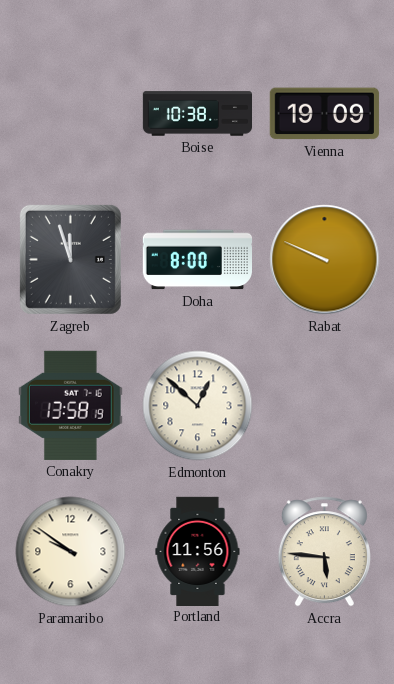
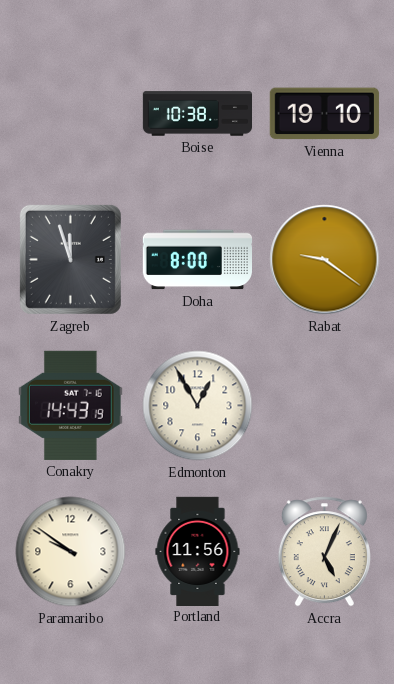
Vienna: 19:09 -> 19:10
Rabat: 9:49 -> 9:21
Conakry: 13:58 -> 14:43
Edmonton: 12:52 -> 12:55
Accra: 5:46 -> 5:04
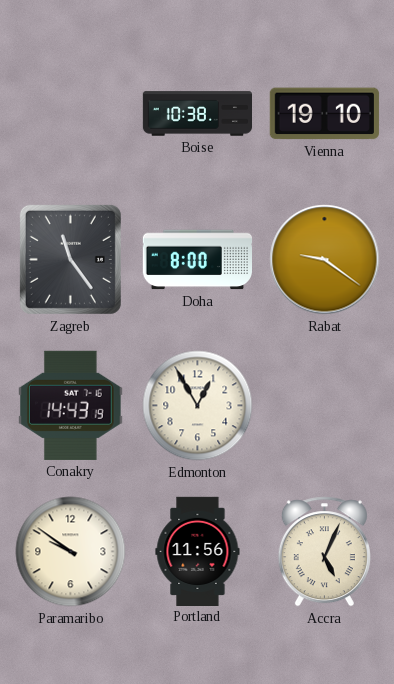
Zagreb: 11:57 -> 11:24
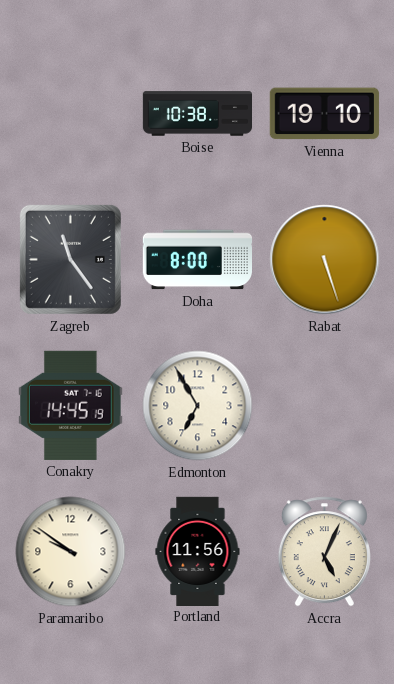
Rabat: 9:21 -> 5:27
Conakry: 14:43 -> 14:45
Edmonton: 12:55 -> 6:55
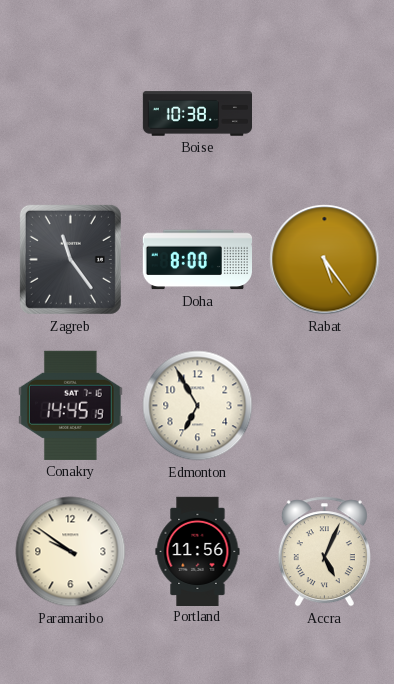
Vienna: 19:10 -> none
Rabat: 5:27 -> 5:24
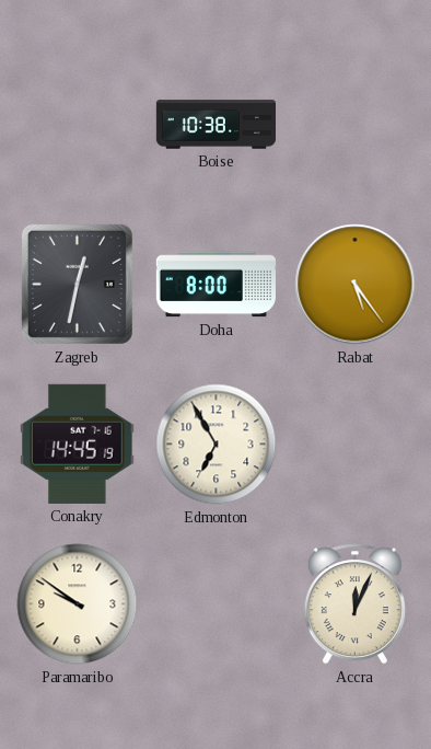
Zagreb: 11:24 -> 12:32
Portland: 11:56 -> none
Accra: 5:04 -> 12:04
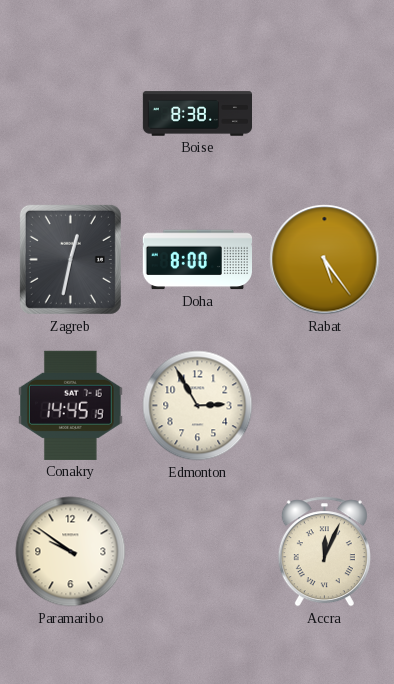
Boise: 10:38 -> 8:38
Edmonton: 6:55 -> 2:55
